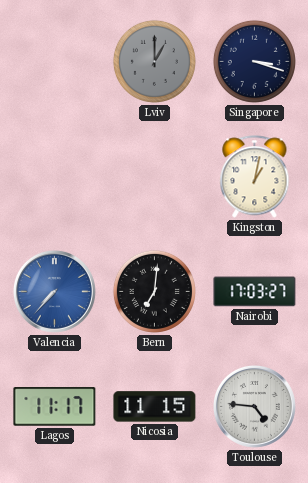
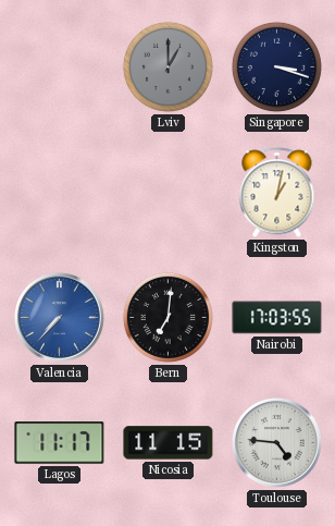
Nairobi: 17:03:27 -> 17:03:55
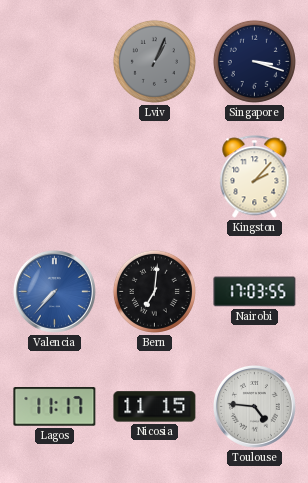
Lviv: 1:00 -> 1:04
Kingston: 1:02 -> 2:07
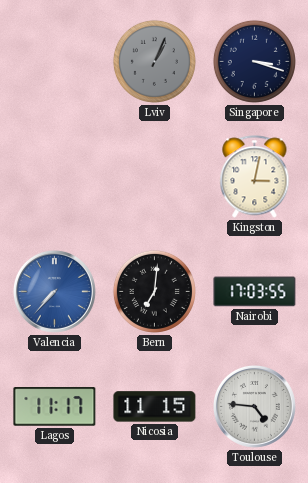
Kingston: 2:07 -> 3:02
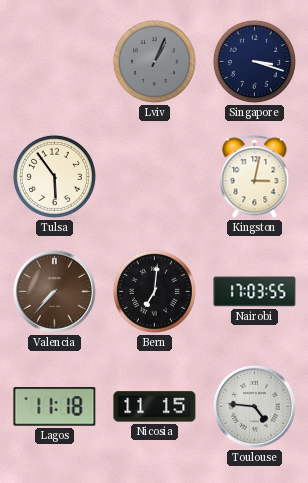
Tulsa: none -> 5:54
Valencia dial: blue -> brown
Lagos: 11:17 -> 11:18
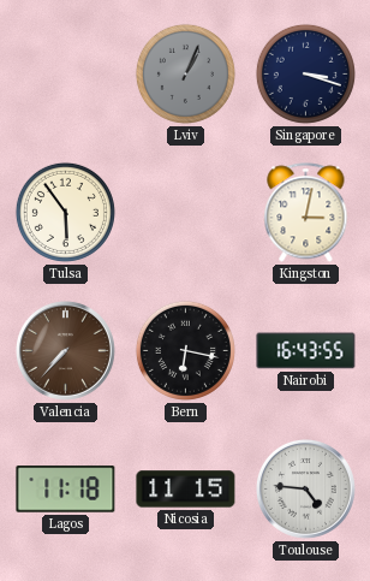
Bern: 7:01 -> 6:17
Nairobi: 17:03 -> 16:43
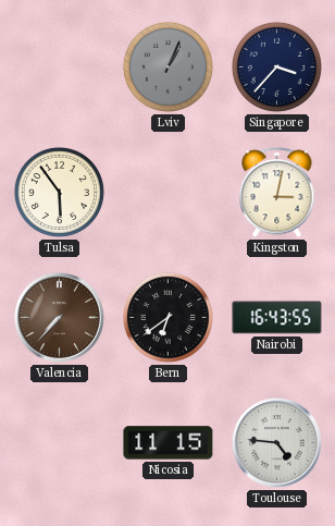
Singapore: 3:18 -> 3:37
Bern: 6:17 -> 6:39
Lagos: 11:18 -> none
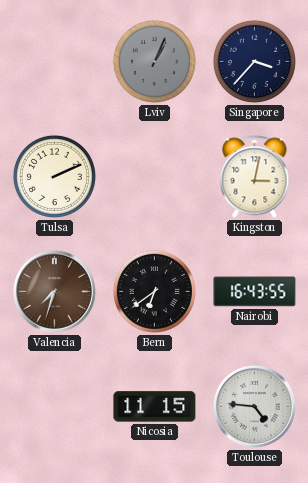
Tulsa: 5:54 -> 2:11
Valencia: 7:37 -> 7:33
